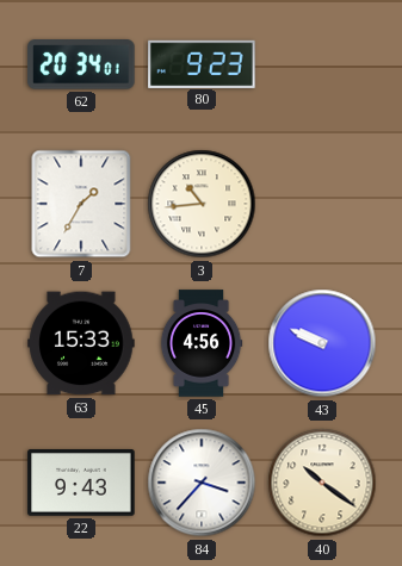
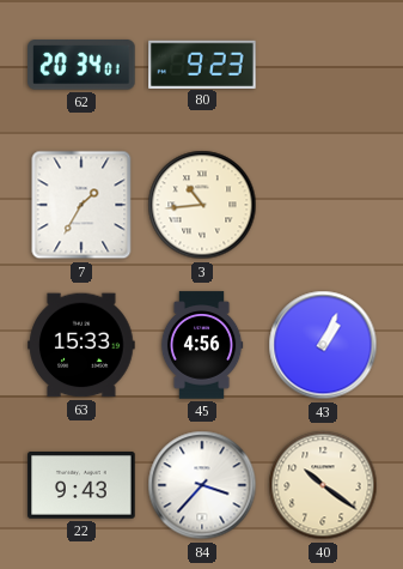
43: 9:49 -> 1:04
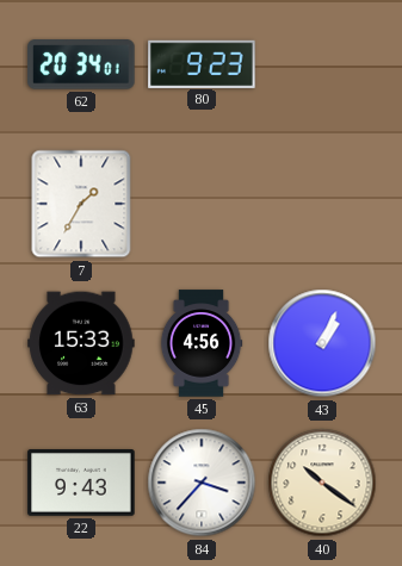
3: 10:44 -> none
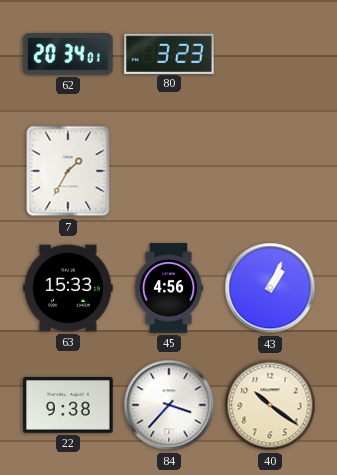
80: 9:23 -> 3:23
22: 9:43 -> 9:38
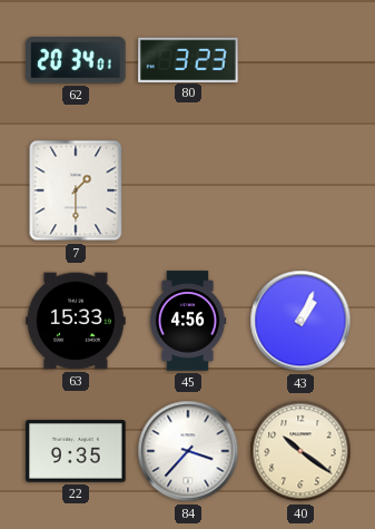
7: 1:35 -> 1:30
22: 9:38 -> 9:35
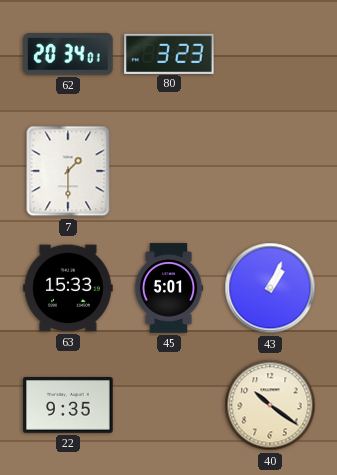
45: 4:56 -> 5:01
84: 3:37 -> none
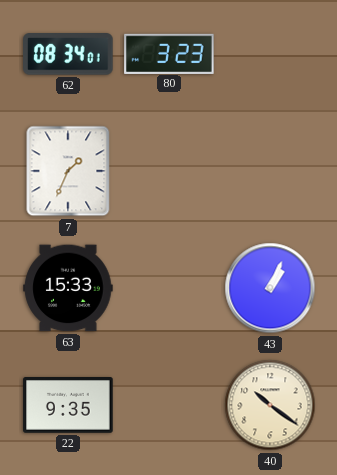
62: 20:34 -> 08:34
7: 1:30 -> 1:34
45: 5:01 -> none
